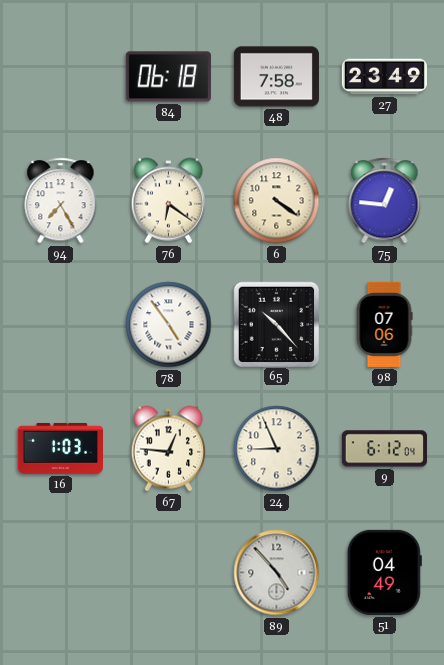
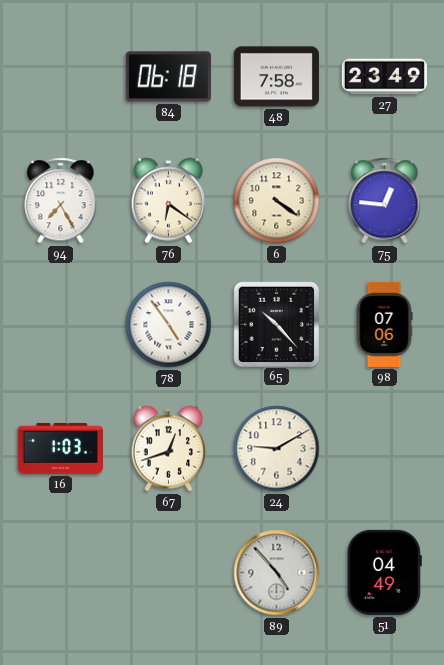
67: 12:46 -> 12:42
24: 8:56 -> 9:10
9: 6:12 -> none
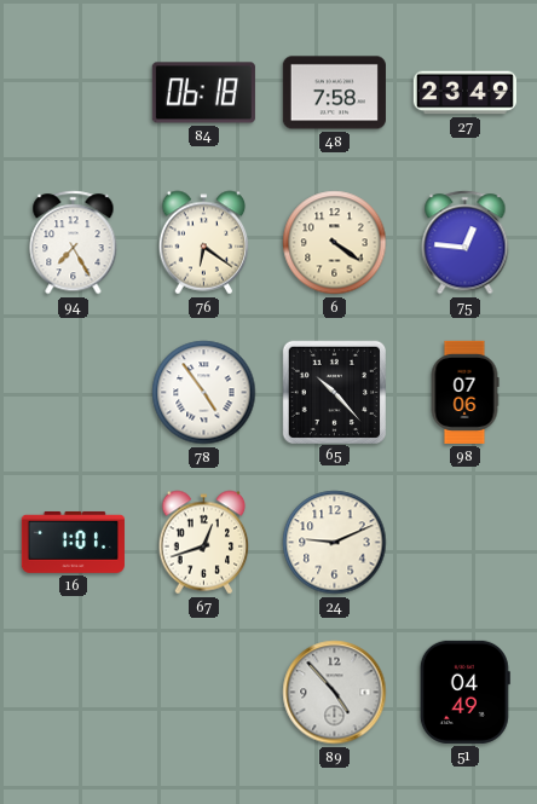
16: 1:03 -> 1:01
24: 9:10 -> 9:11
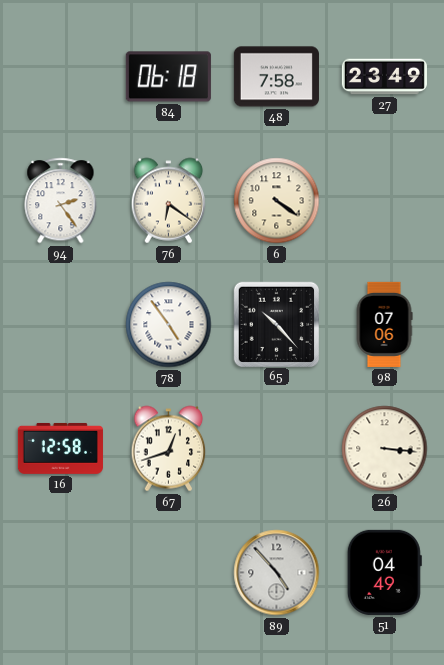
94: 7:25 -> 2:24
75: 12:46 -> none
16: 1:01 -> 12:58
24: 9:11 -> none
26: none -> 3:16
